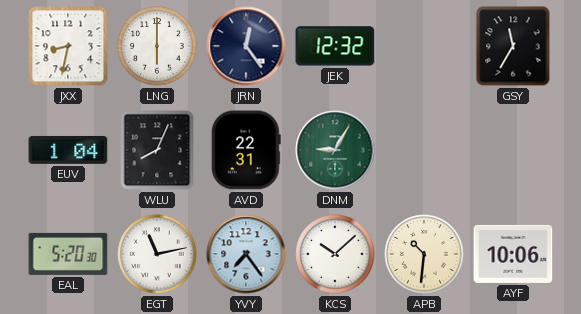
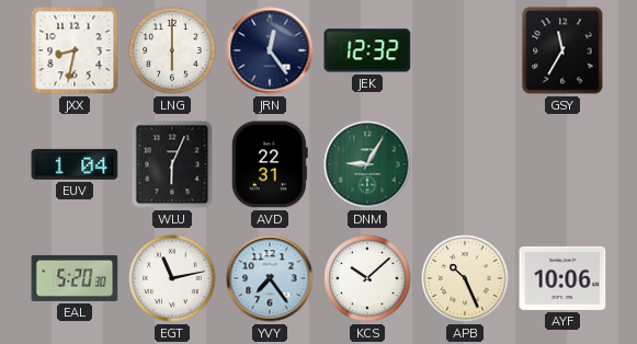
WLU: 8:04 -> 6:04
APB: 10:31 -> 10:26
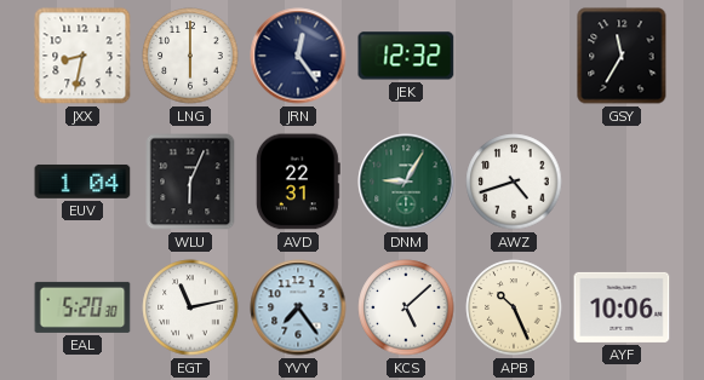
AWZ: none -> 4:42
KCS: 10:08 -> 5:08
